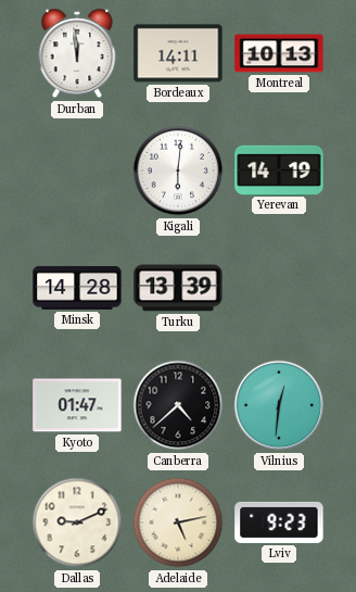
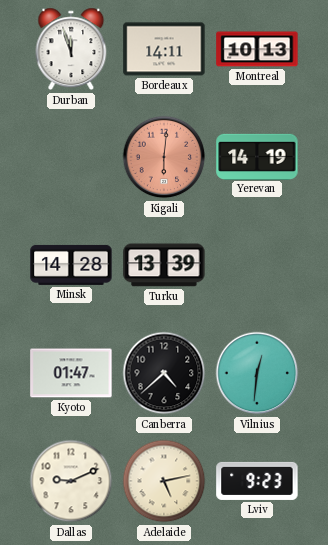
Durban: 11:59 -> 11:57
Kigali dial: white -> salmon
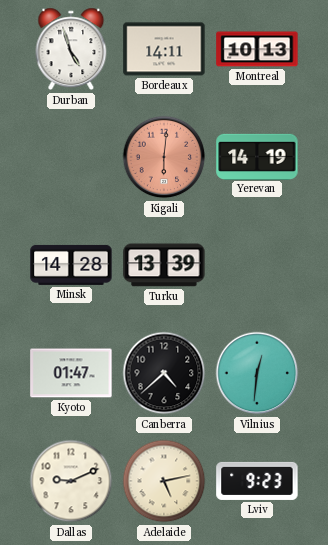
Durban: 11:57 -> 4:57
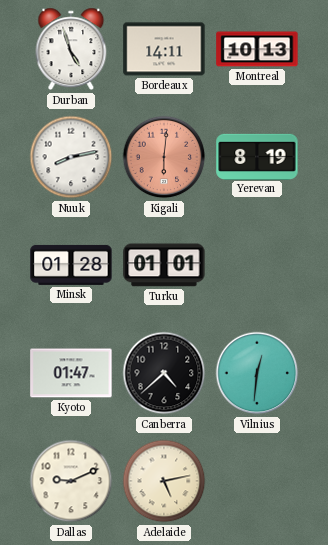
Nuuk: none -> 8:13
Yerevan: 14:19 -> 8:19
Minsk: 14:28 -> 01:28
Turku: 13:39 -> 01:01
Lviv: 9:23 -> none
